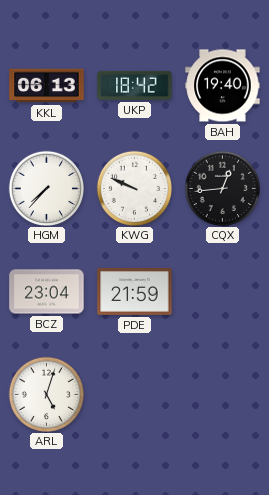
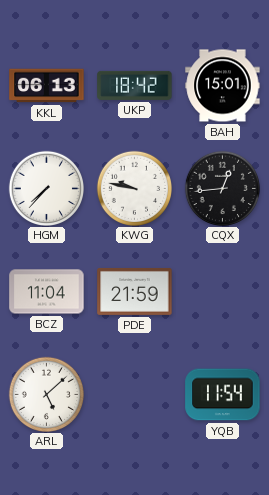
BAH: 19:40 -> 15:01
KWG: 9:49 -> 9:47
BCZ: 23:04 -> 11:04
ARL: 5:03 -> 5:08
YQB: none -> 11:54
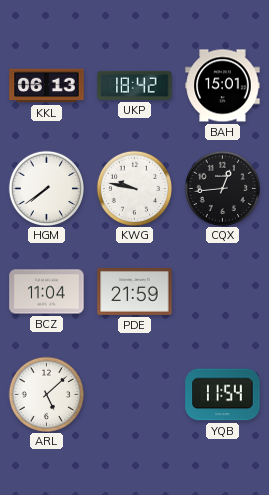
HGM: 7:37 -> 7:39
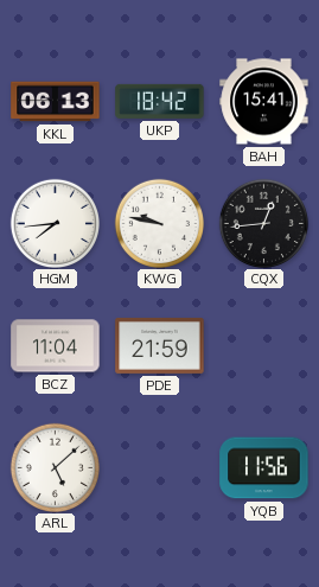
BAH: 15:01 -> 15:41
HGM: 7:39 -> 7:44
YQB: 11:54 -> 11:56
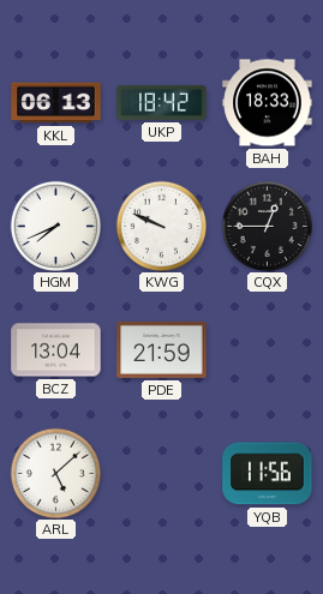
BAH: 15:41 -> 18:33
HGM: 7:44 -> 7:41
KWG: 9:47 -> 9:49
CQX: 12:44 -> 12:45
BCZ: 11:04 -> 13:04
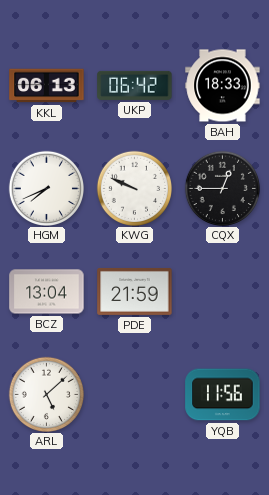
UKP: 18:42 -> 06:42
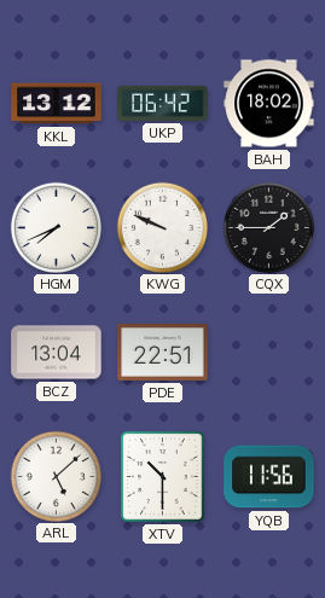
KKL: 06:13 -> 13:12
BAH: 18:33 -> 18:02
CQX: 12:45 -> 1:45
PDE: 21:59 -> 22:51
XTV: none -> 10:30
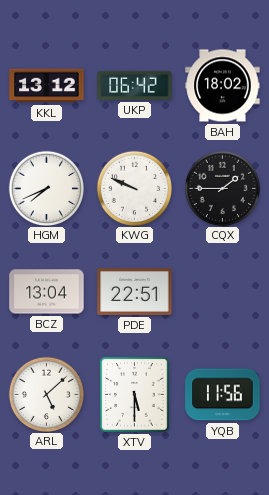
XTV: 10:30 -> 5:30
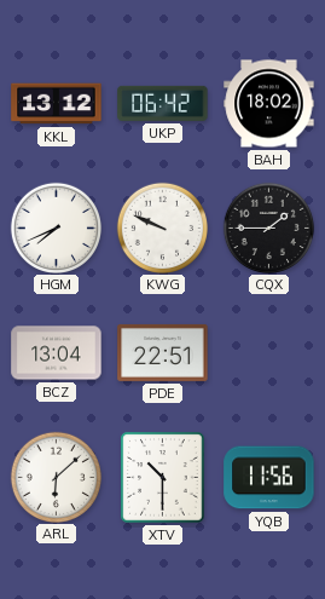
ARL: 5:08 -> 6:08
XTV: 5:30 -> 10:30
